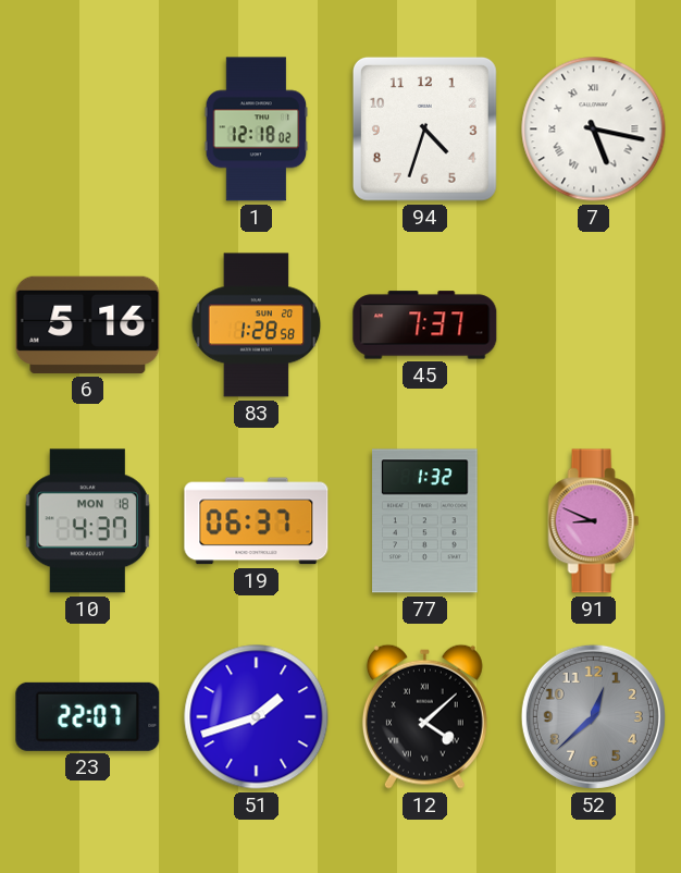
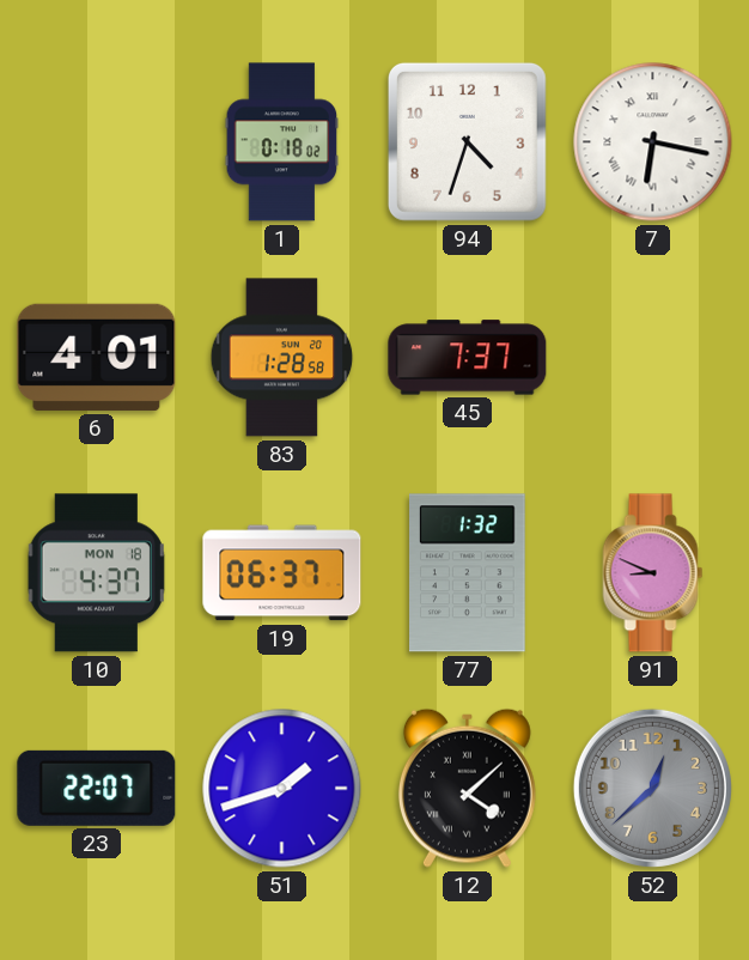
1: 12:18 -> 0:18
7: 5:17 -> 6:17
6: 5:16 -> 4:01
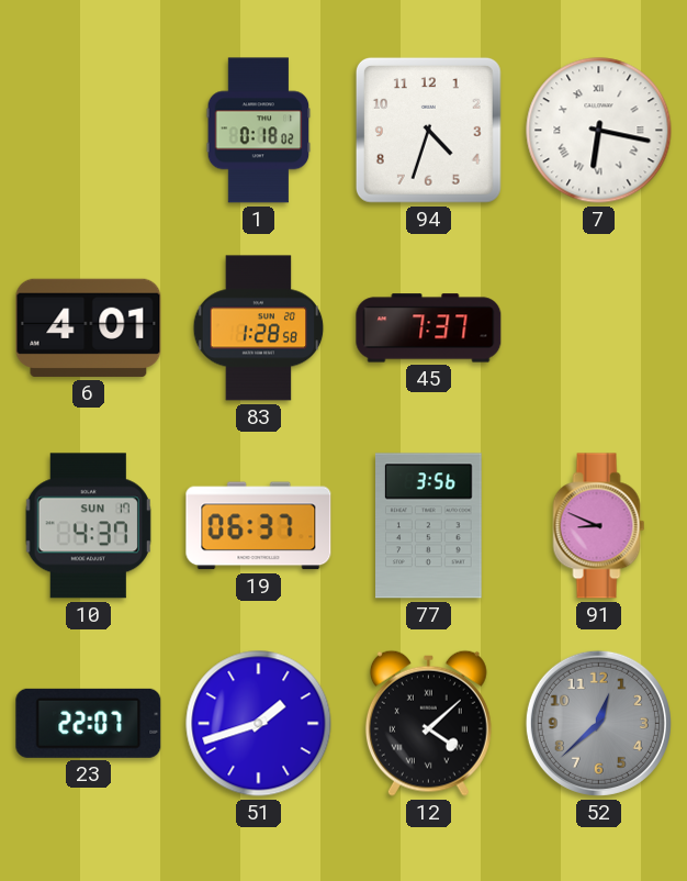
10 date: MON 18 -> SUN 17
77: 1:32 -> 3:56
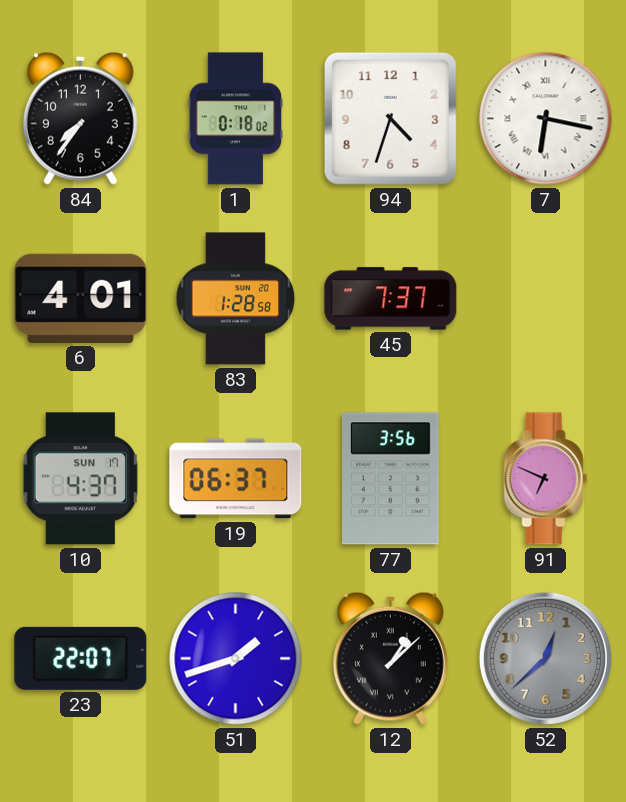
84: none -> 7:36
91: 8:49 -> 6:49
12: 4:08 -> 1:08
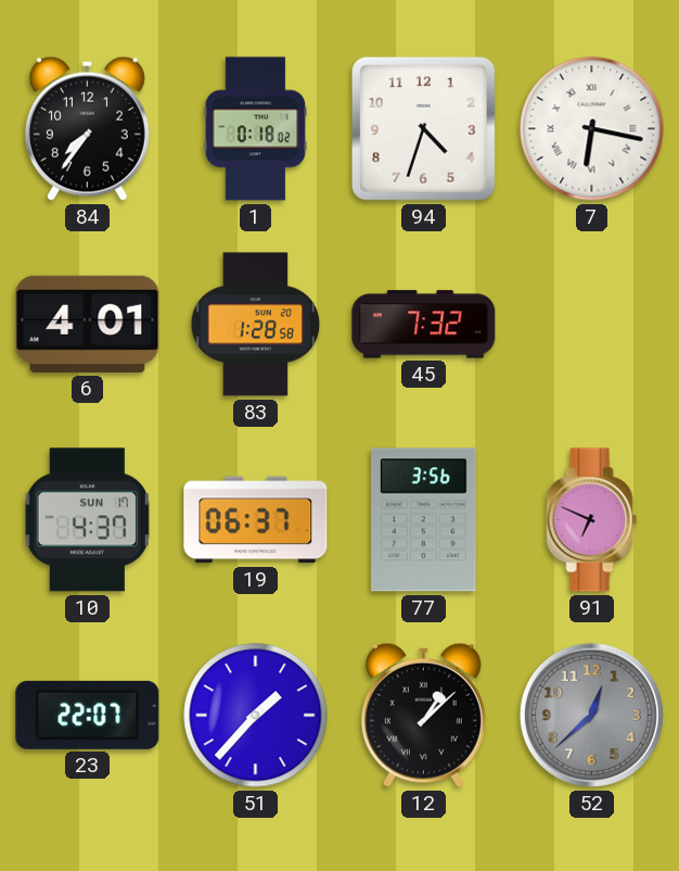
45: 7:37 -> 7:32
51: 1:42 -> 1:37
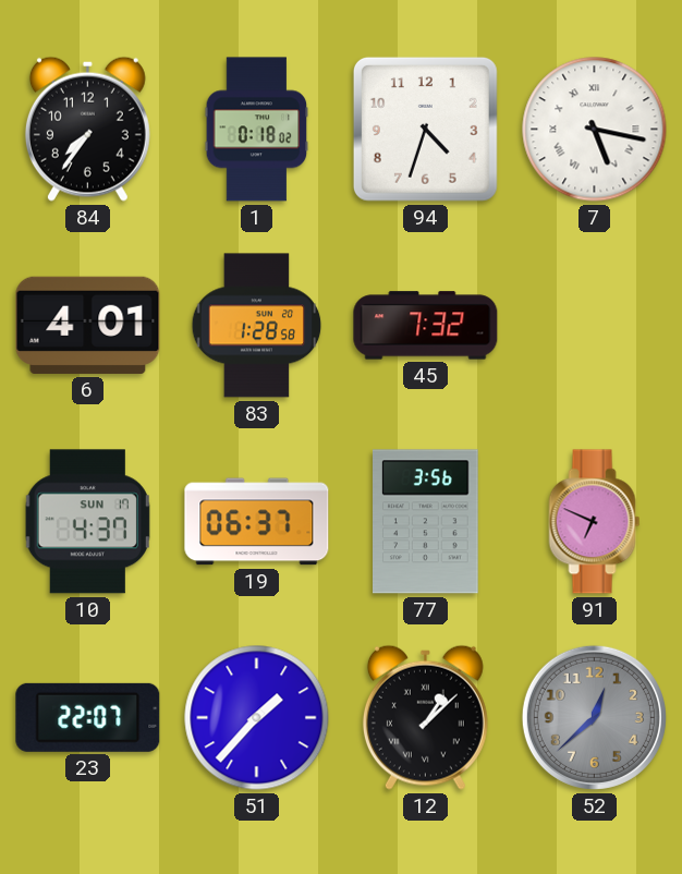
7: 6:17 -> 5:17
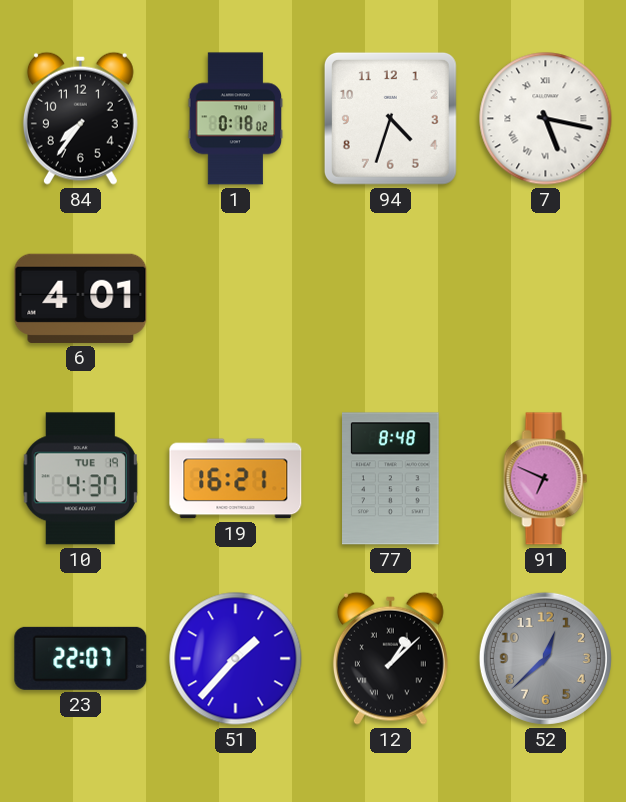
83: 1:28 -> none
45: 7:32 -> none
10 date: SUN 17 -> TUE 19
19: 06:37 -> 16:21
77: 3:56 -> 8:48
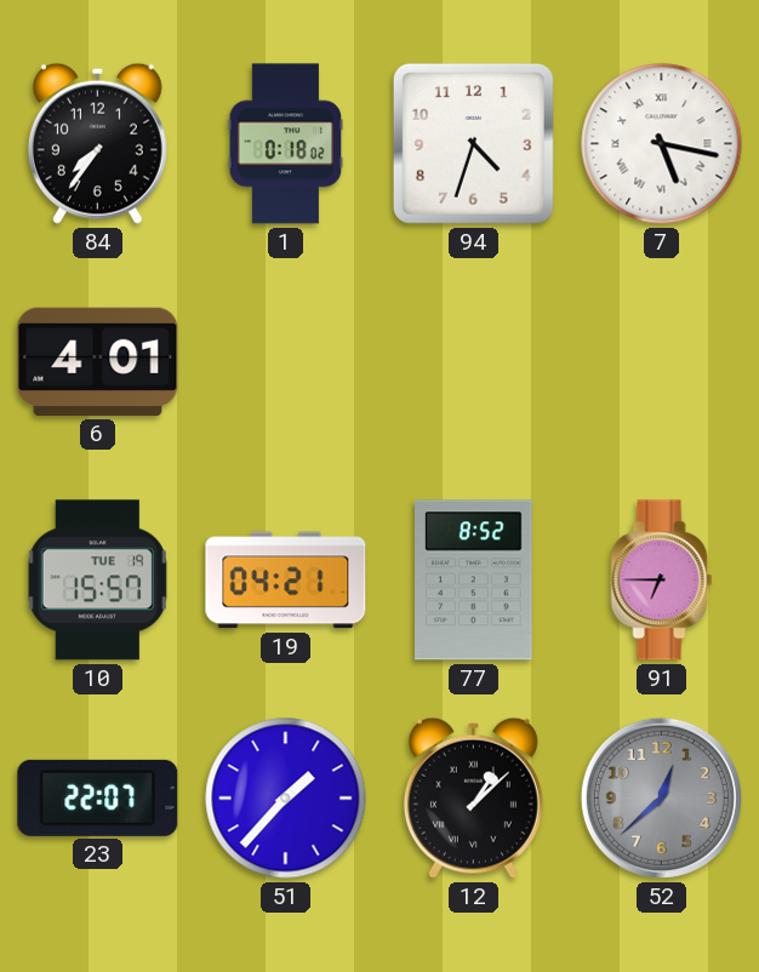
10: 4:37 -> 15:57
19: 16:21 -> 04:21
77: 8:48 -> 8:52
91: 6:49 -> 6:45
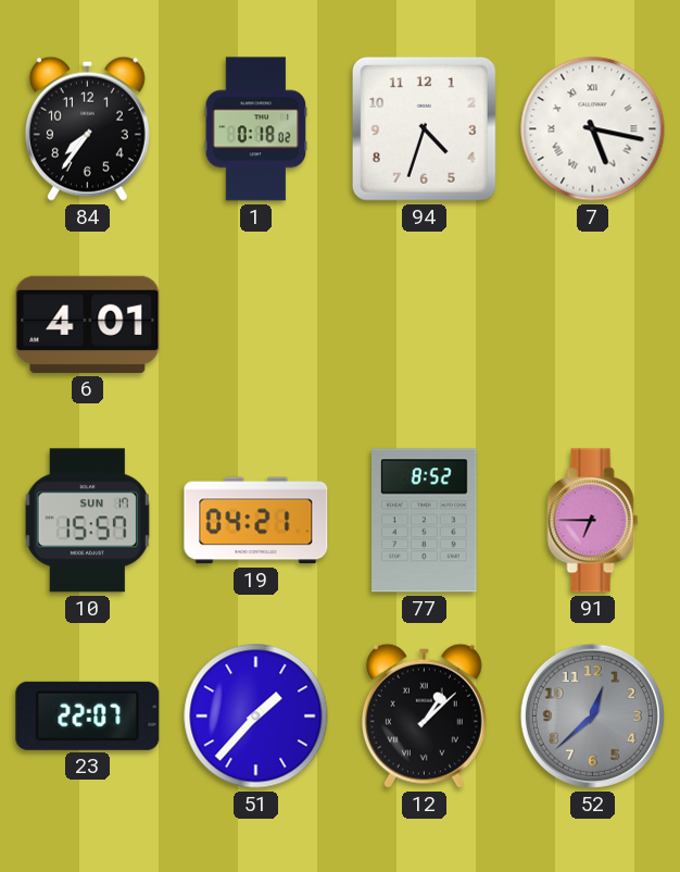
10 date: TUE 19 -> SUN 17
